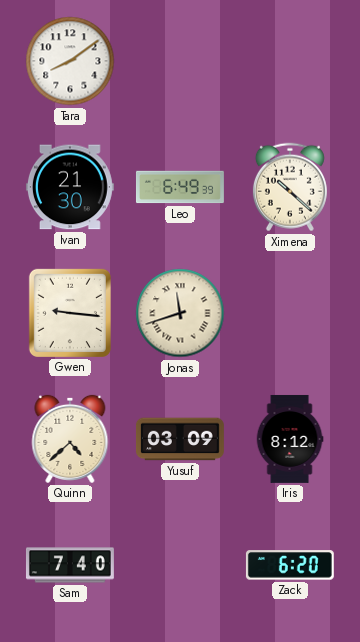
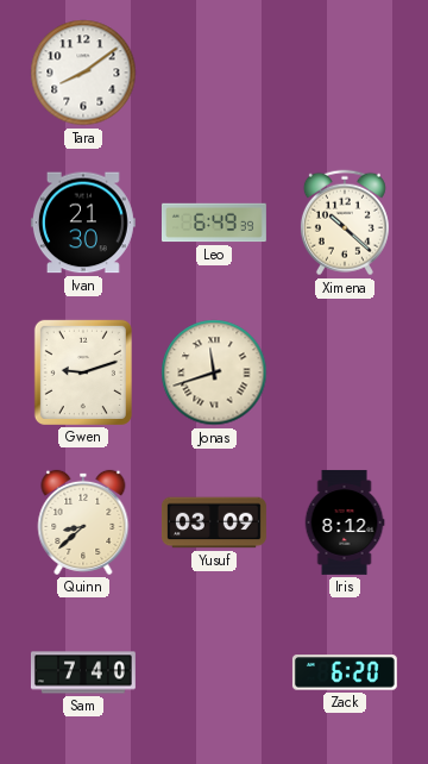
Gwen: 9:16 -> 9:12
Quinn: 4:38 -> 8:38
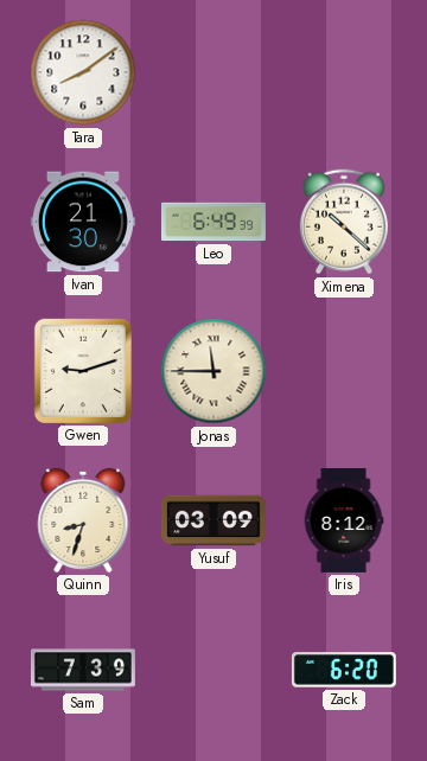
Jonas: 11:42 -> 11:45
Quinn: 8:38 -> 8:33
Sam: 7:40 -> 7:39
